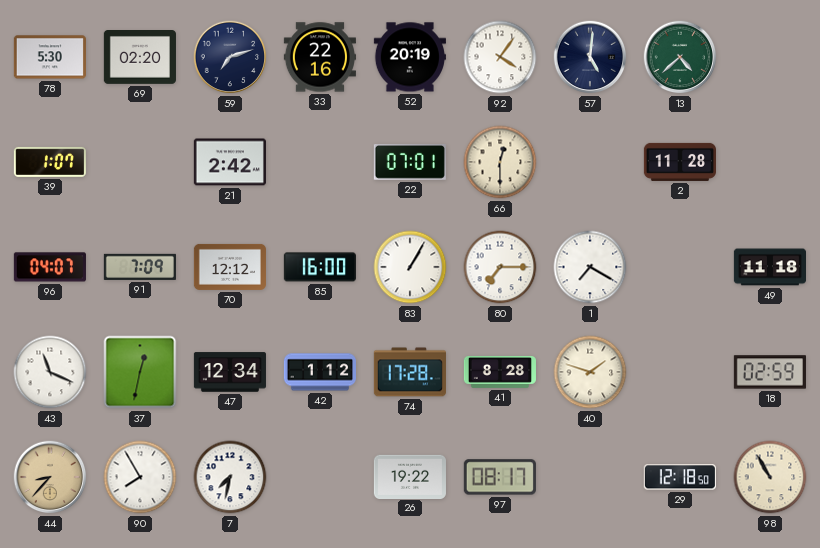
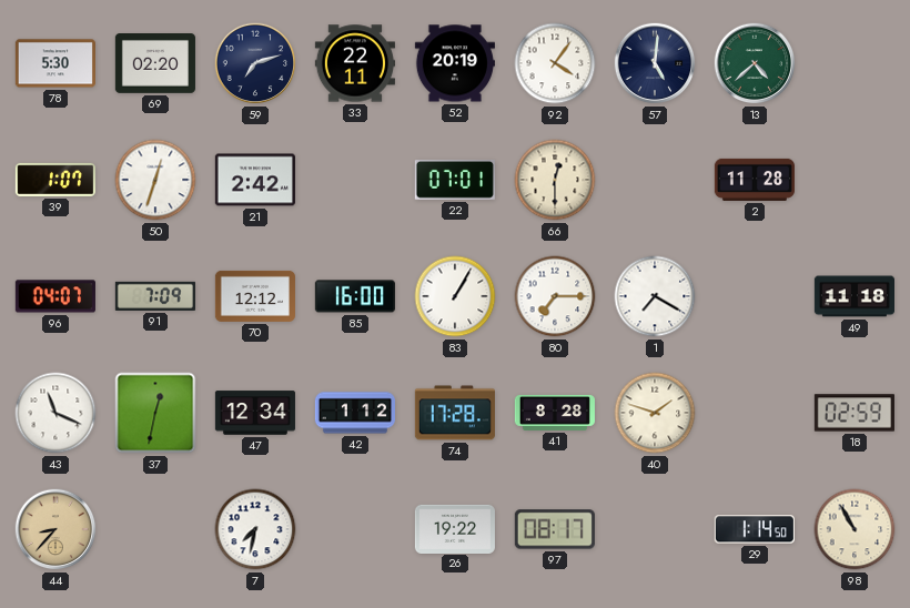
33: 22:16 -> 22:11
50: none -> 12:33
90: 7:55 -> none
29: 12:18 -> 1:14
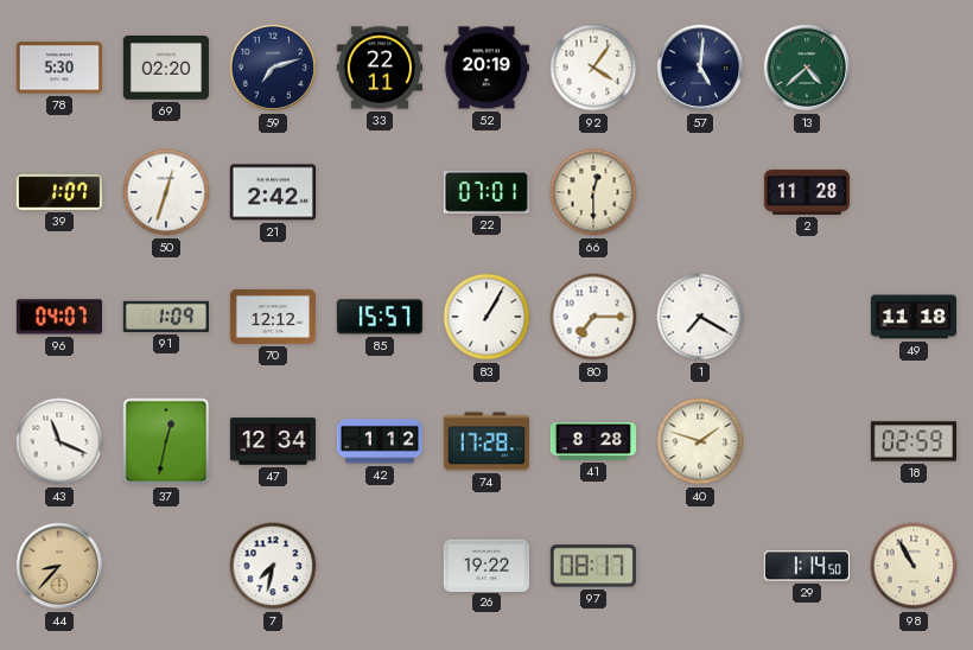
91: 7:09 -> 1:09
85: 16:00 -> 15:57
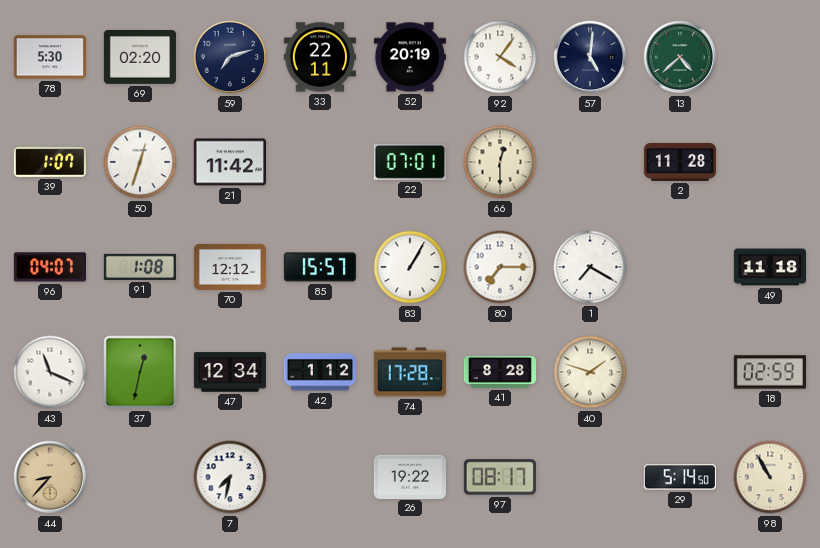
21: 2:42 -> 11:42
91: 1:09 -> 1:08
29: 1:14 -> 5:14
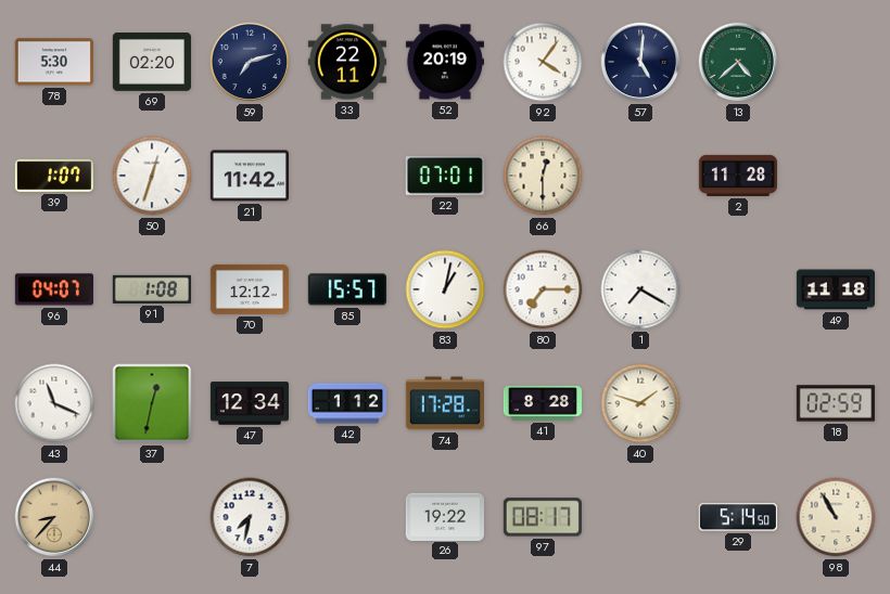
83: 1:05 -> 1:02
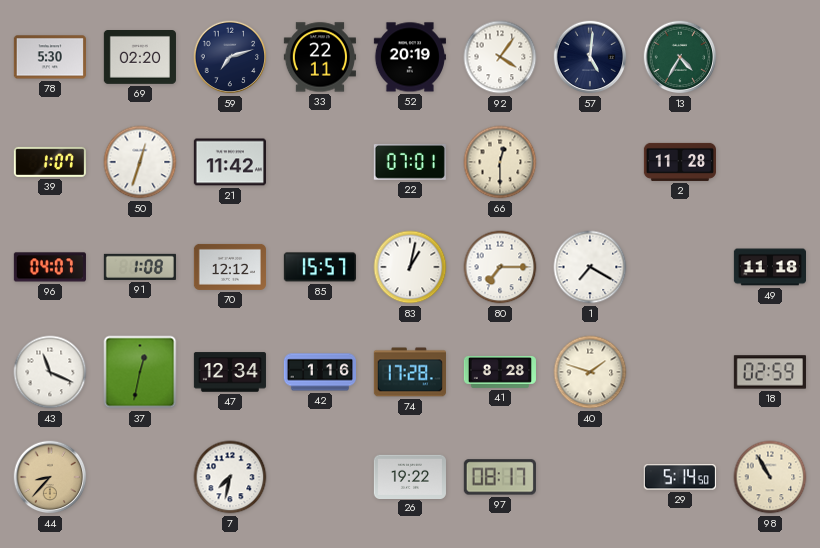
13: 4:38 -> 4:35
42: 1:12 -> 1:16
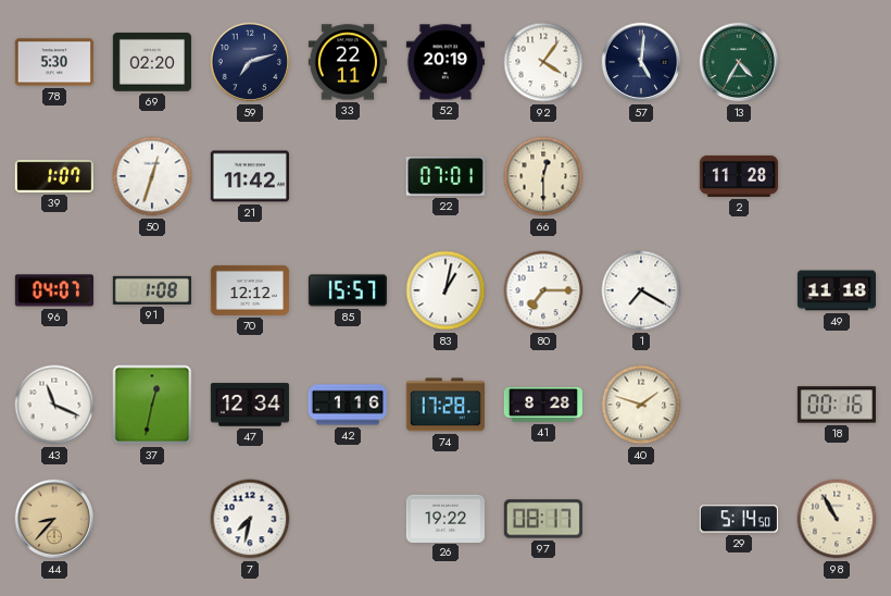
18: 02:59 -> 00:16
